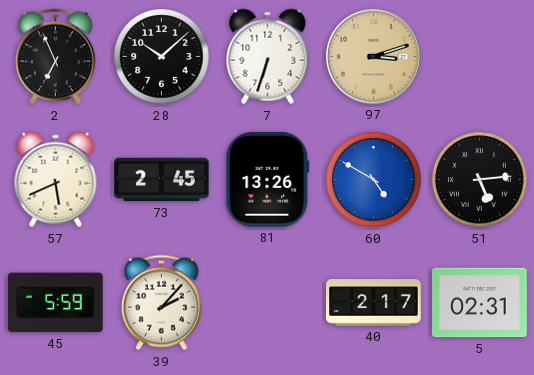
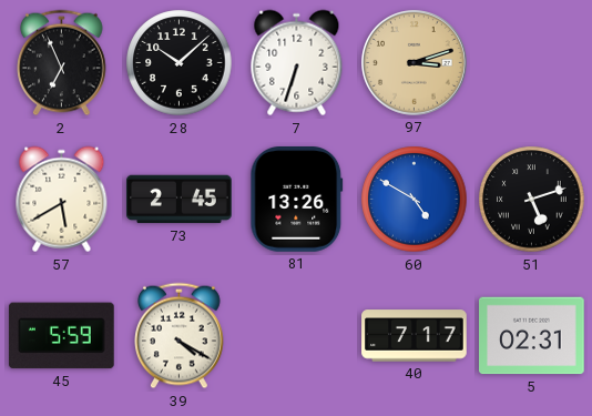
57: 5:41 -> 5:40
51: 5:14 -> 5:12
39: 2:07 -> 4:20
40: 2:17 -> 7:17
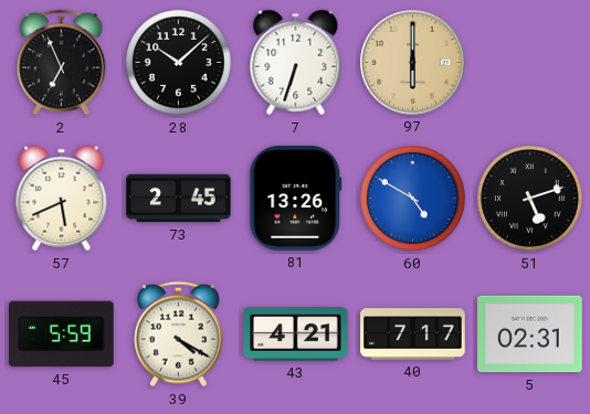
97: 3:12 -> 6:00
57: 5:40 -> 5:41
43: none -> 4:21
